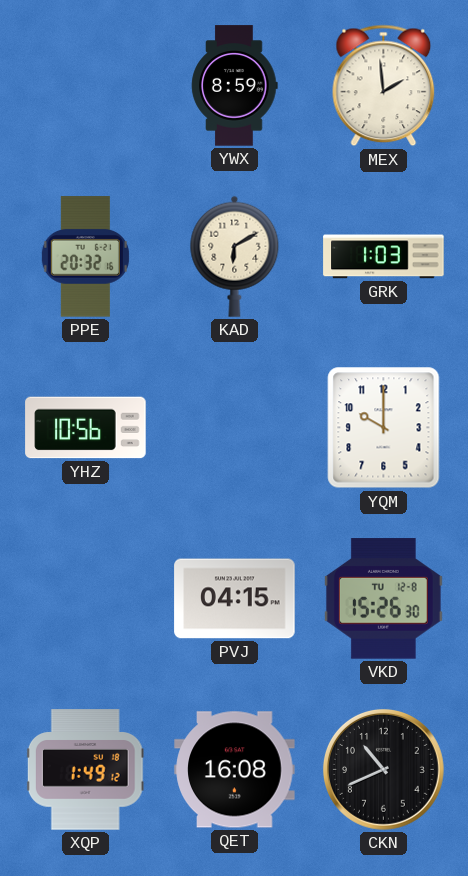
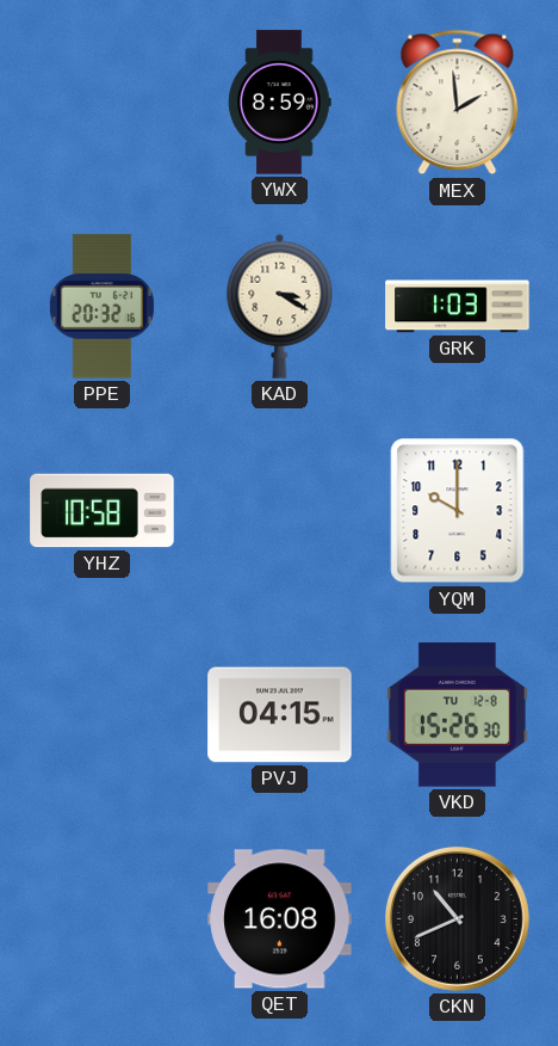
KAD: 6:10 -> 3:20
YHZ: 10:56 -> 10:58
XQP: 1:49 -> none
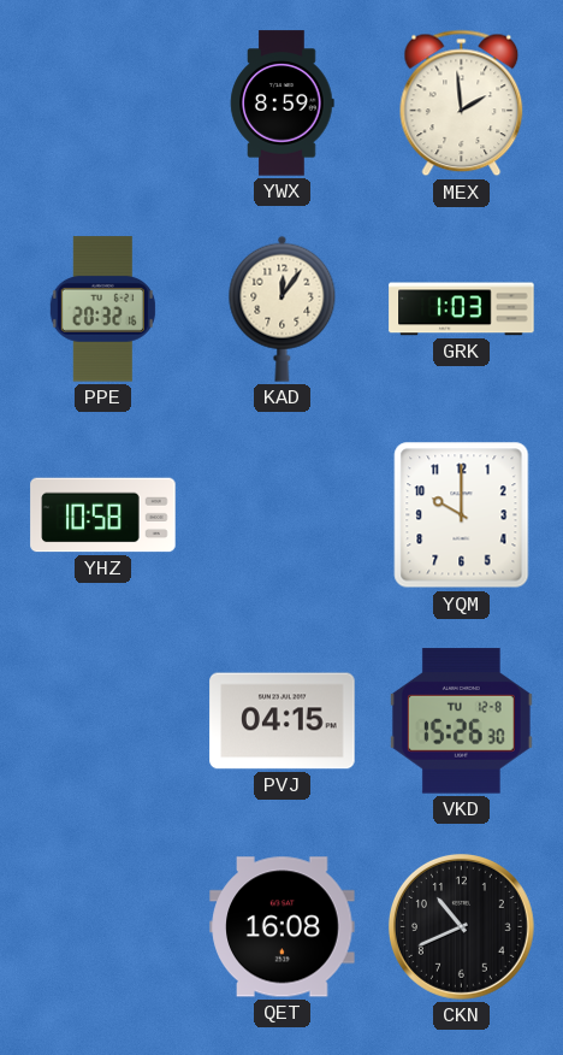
KAD: 3:20 -> 12:06
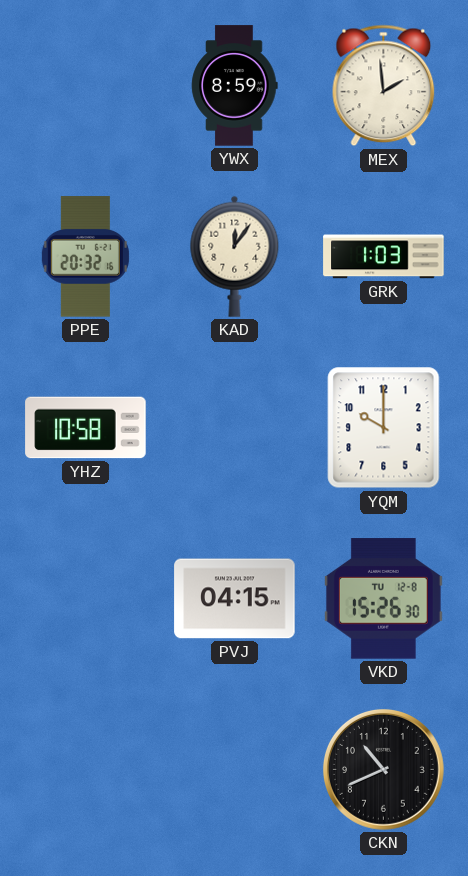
QET: 16:08 -> none
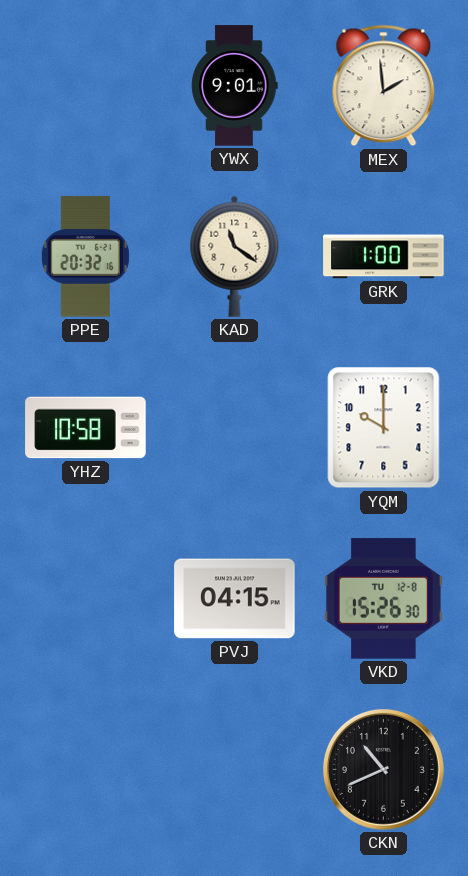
YWX: 8:59 -> 9:01
KAD: 12:06 -> 11:21
GRK: 1:03 -> 1:00
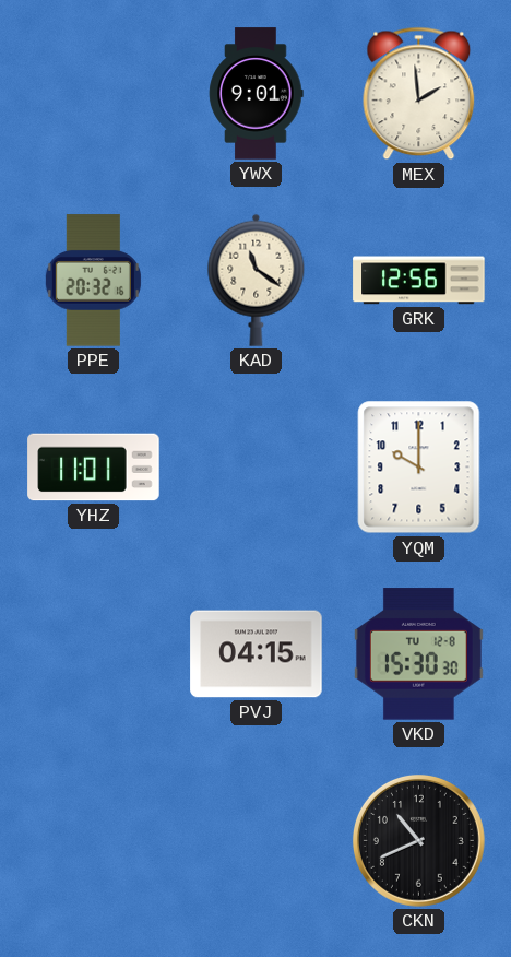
GRK: 1:00 -> 12:56
YHZ: 10:58 -> 11:01
VKD: 15:26 -> 15:30
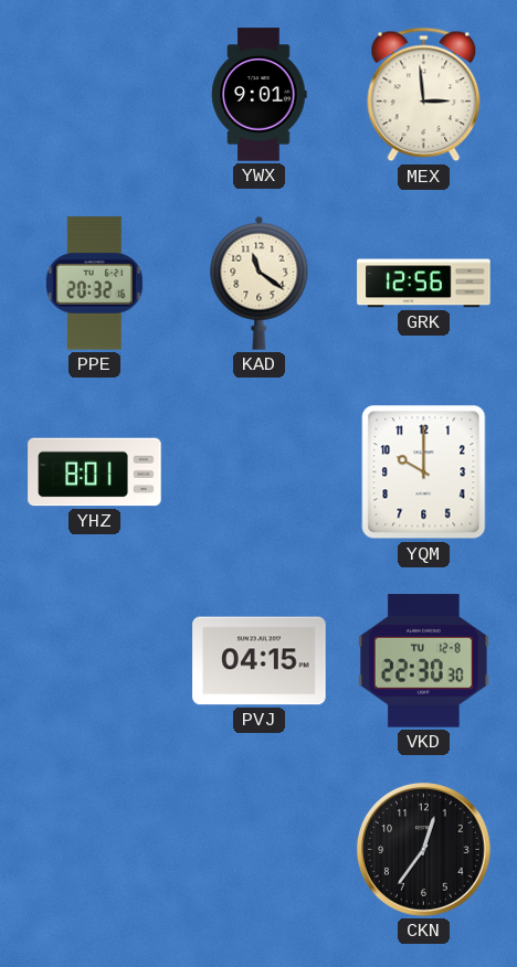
MEX: 1:59 -> 2:59
YHZ: 11:01 -> 8:01
VKD: 15:30 -> 22:30
CKN: 10:41 -> 12:36
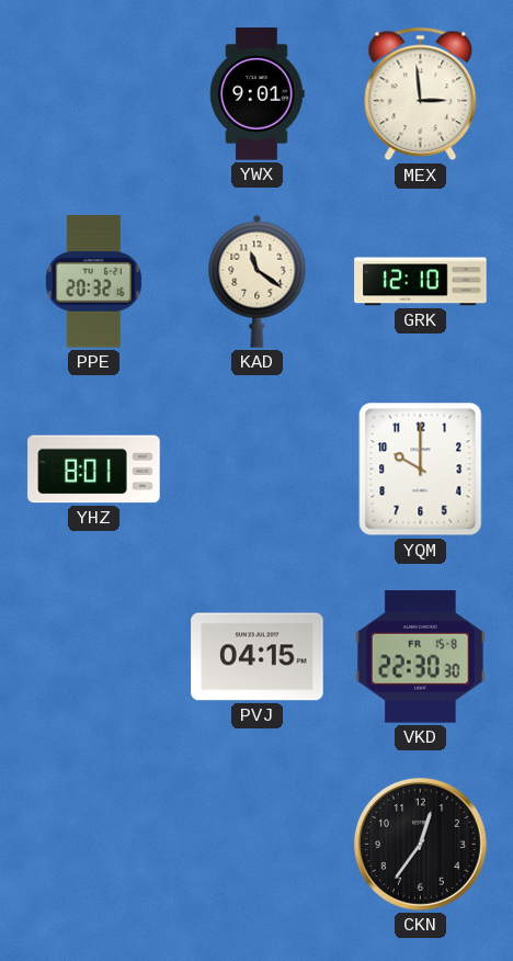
GRK: 12:56 -> 12:10
VKD date: TU 12-8 -> FR 15-8
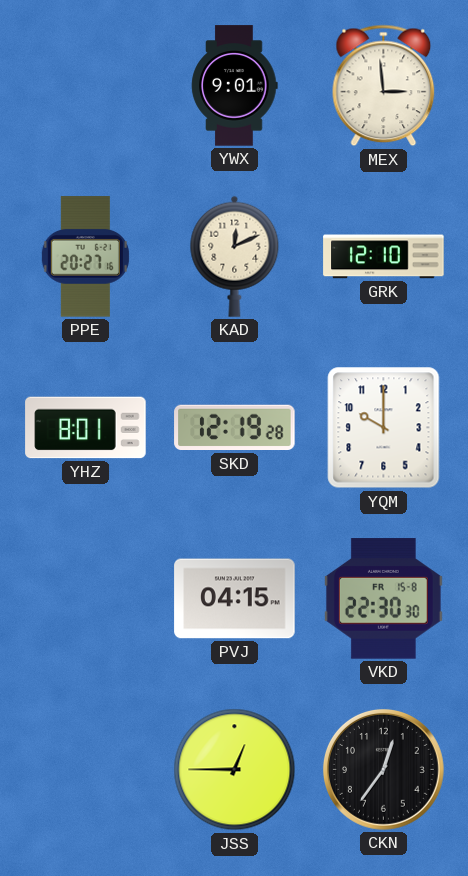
PPE: 20:32 -> 20:27
KAD: 11:21 -> 12:11
SKD: none -> 12:19
JSS: none -> 12:45
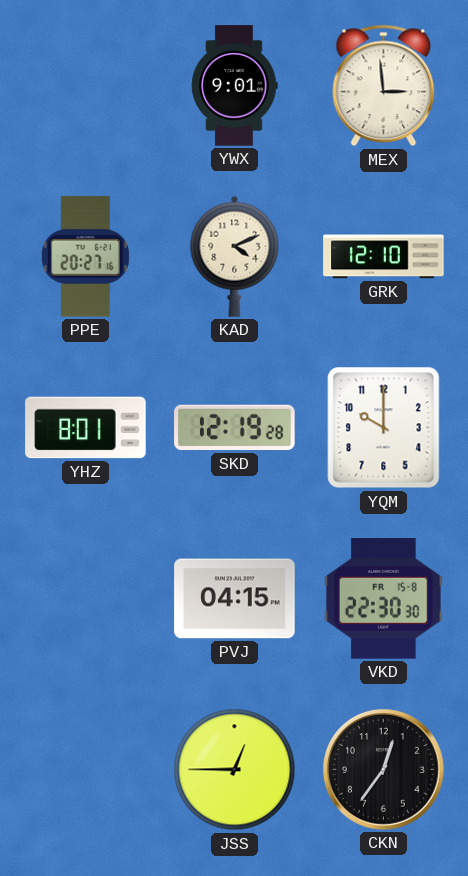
KAD: 12:11 -> 4:11
